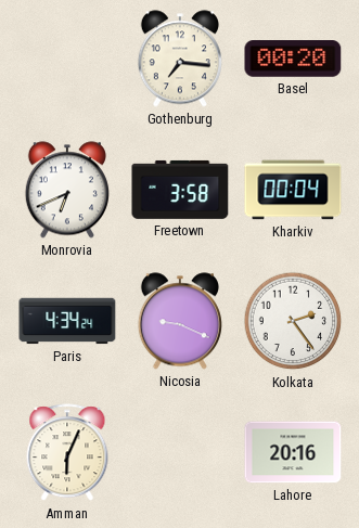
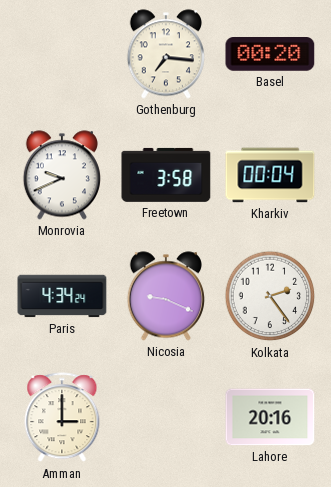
Monrovia: 6:41 -> 9:41
Amman: 6:04 -> 3:00
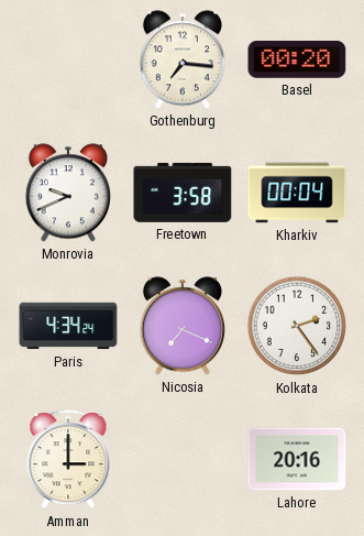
Nicosia: 9:19 -> 7:19
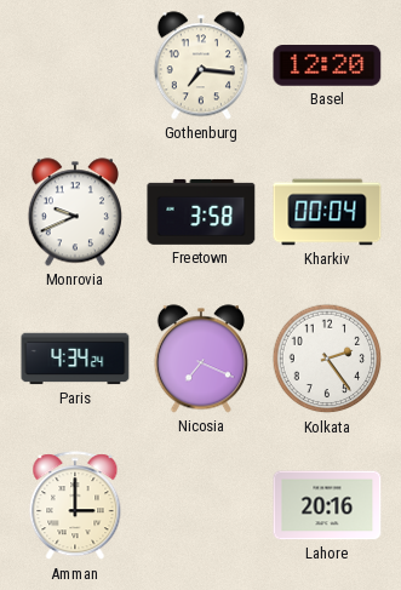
Basel: 00:20 -> 12:20
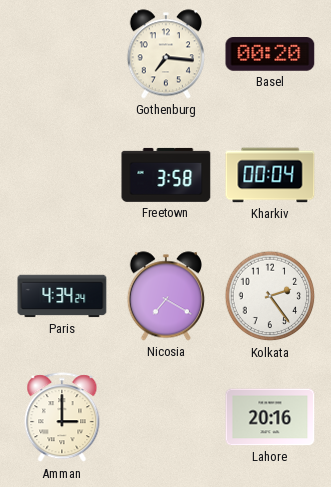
Basel: 12:20 -> 00:20
Monrovia: 9:41 -> none
Nicosia: 7:19 -> 7:20
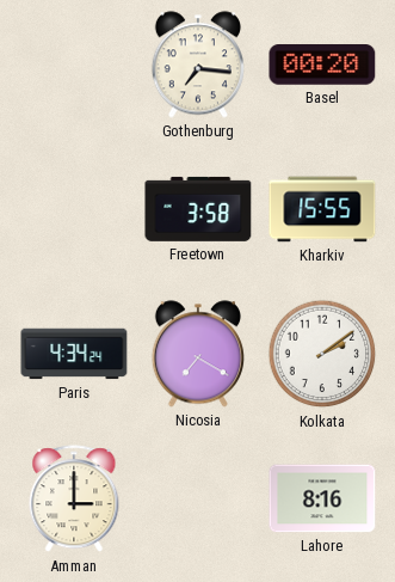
Kharkiv: 00:04 -> 15:55
Kolkata: 2:24 -> 2:09
Lahore: 20:16 -> 8:16
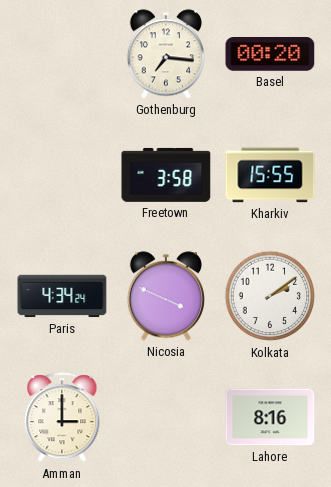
Nicosia: 7:20 -> 3:49
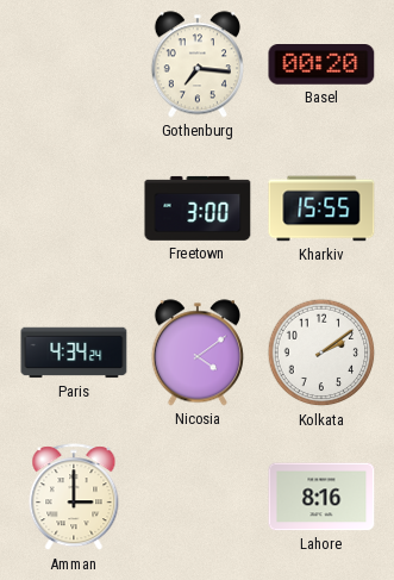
Freetown: 3:58 -> 3:00
Nicosia: 3:49 -> 4:09
